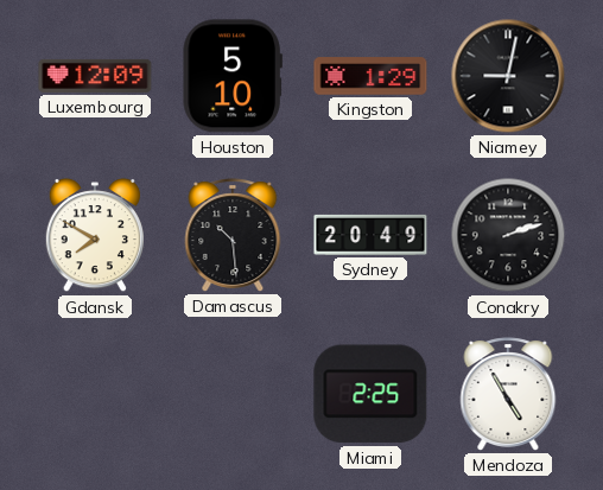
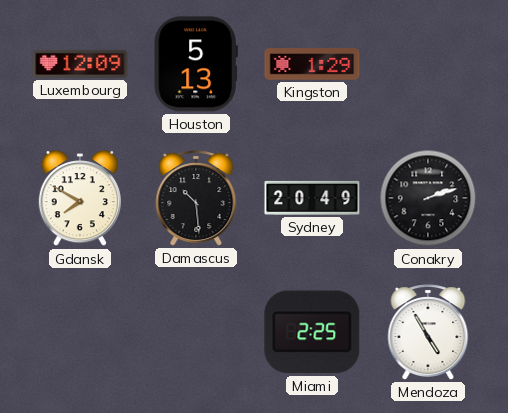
Houston: 5:10 -> 5:13
Niamey: 9:02 -> none
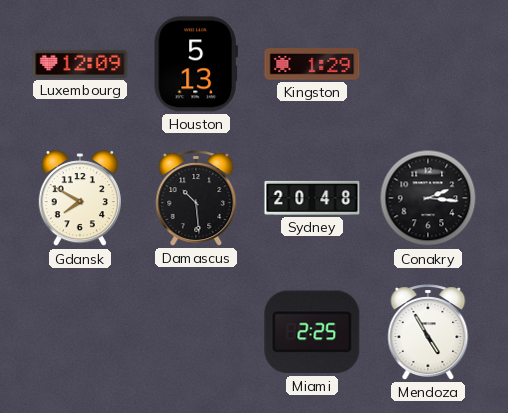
Sydney: 20:49 -> 20:48
Conakry: 2:12 -> 2:16
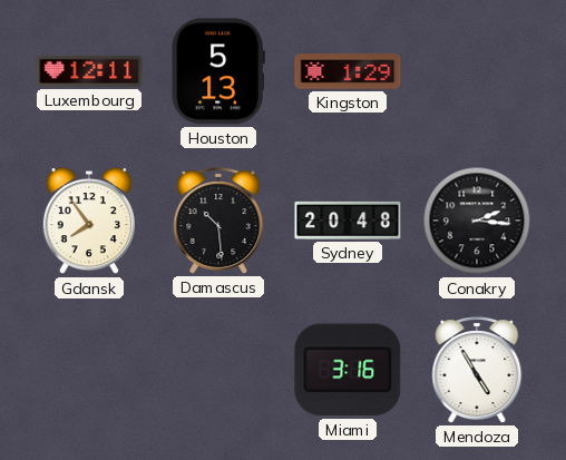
Luxembourg: 12:09 -> 12:11
Gdansk: 7:50 -> 7:54
Miami: 2:25 -> 3:16
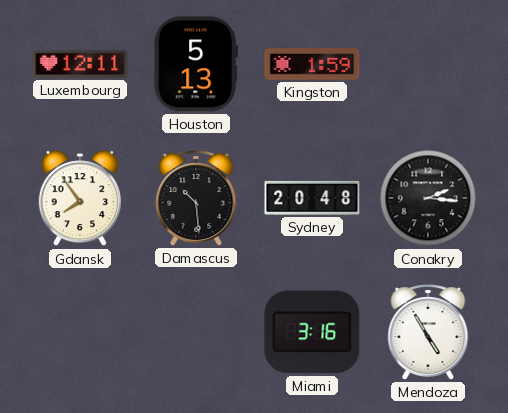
Kingston: 1:29 -> 1:59
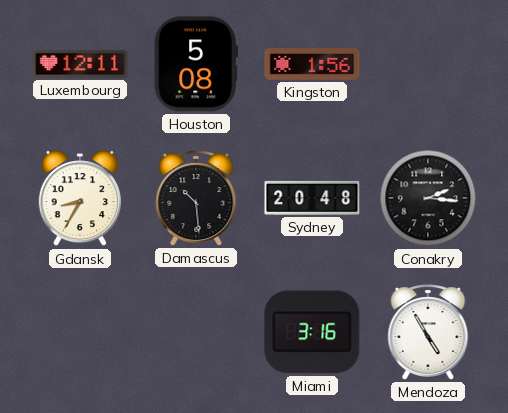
Houston: 5:13 -> 5:08
Kingston: 1:59 -> 1:56
Gdansk: 7:54 -> 8:35
